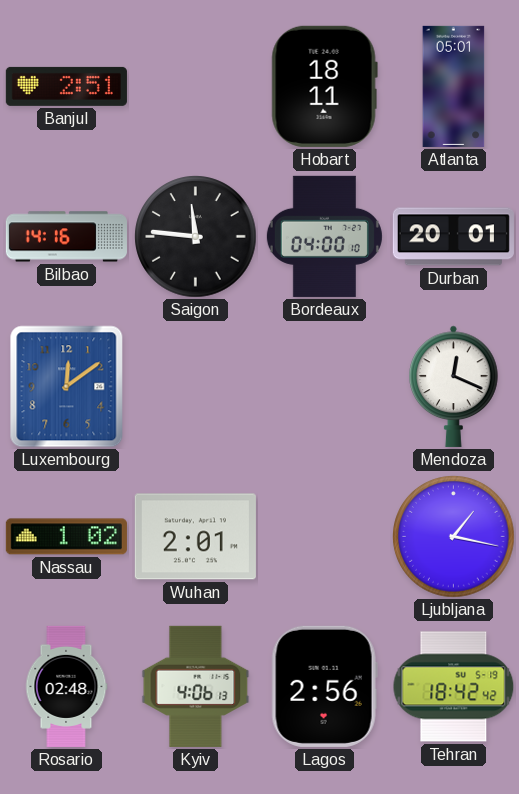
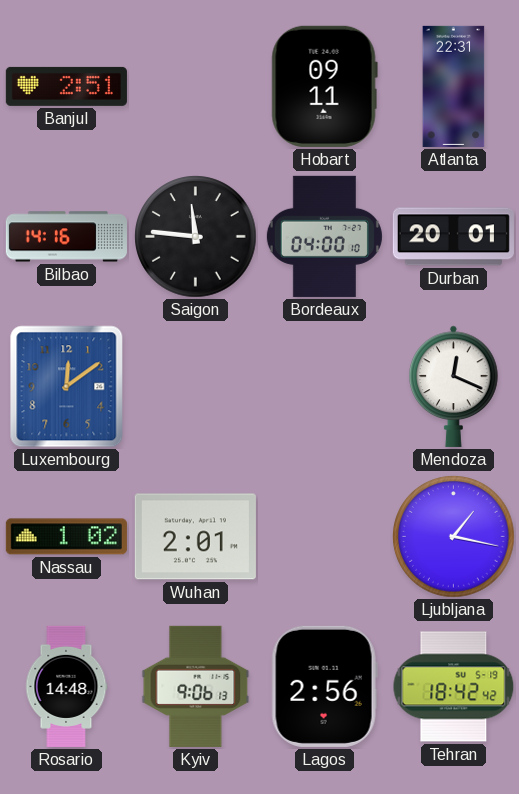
Hobart: 18:11 -> 09:11
Atlanta: 05:01 -> 22:31
Rosario: 02:48 -> 14:48
Kyiv: 4:06 -> 9:06
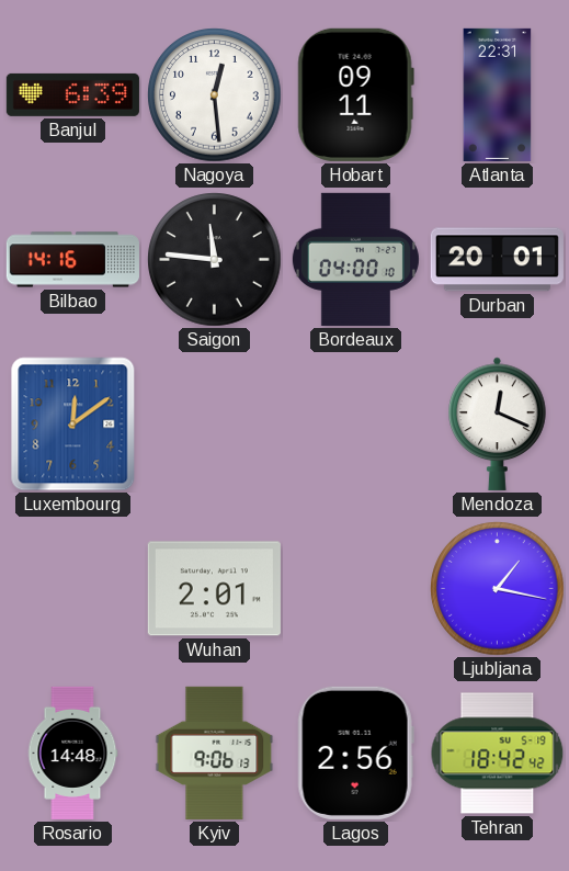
Banjul: 2:51 -> 6:39
Nagoya: none -> 12:29
Nassau: 1:02 -> none
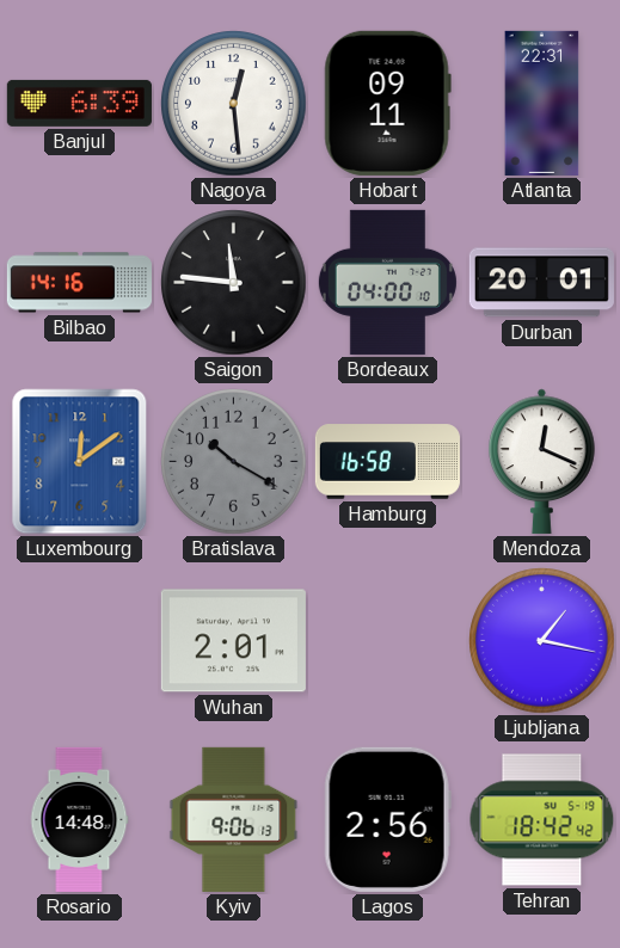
Bratislava: none -> 10:20
Hamburg: none -> 16:58
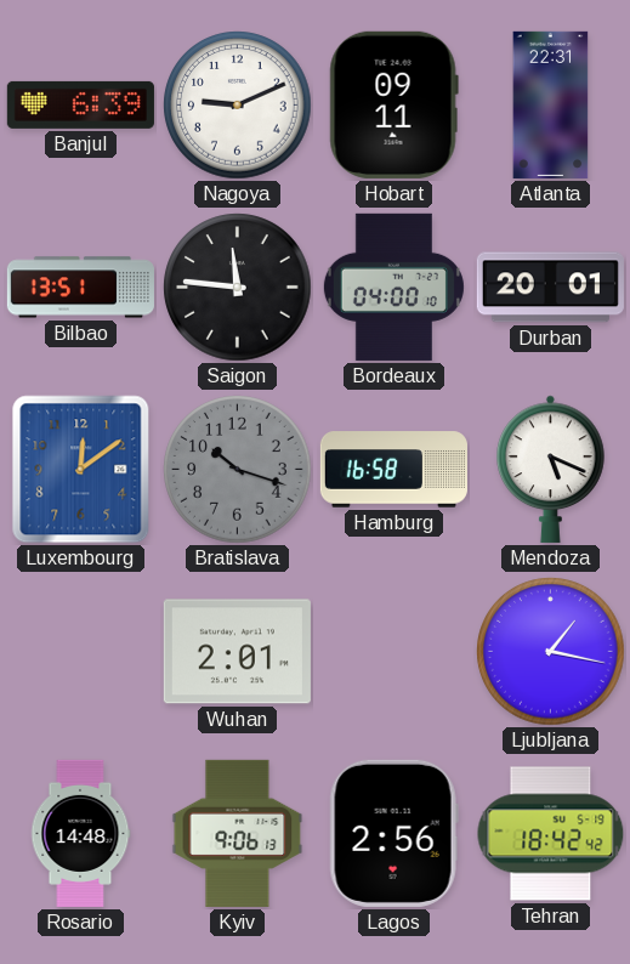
Nagoya: 12:29 -> 9:11
Bilbao: 14:16 -> 13:51
Bratislava: 10:20 -> 10:18
Mendoza: 12:19 -> 5:19
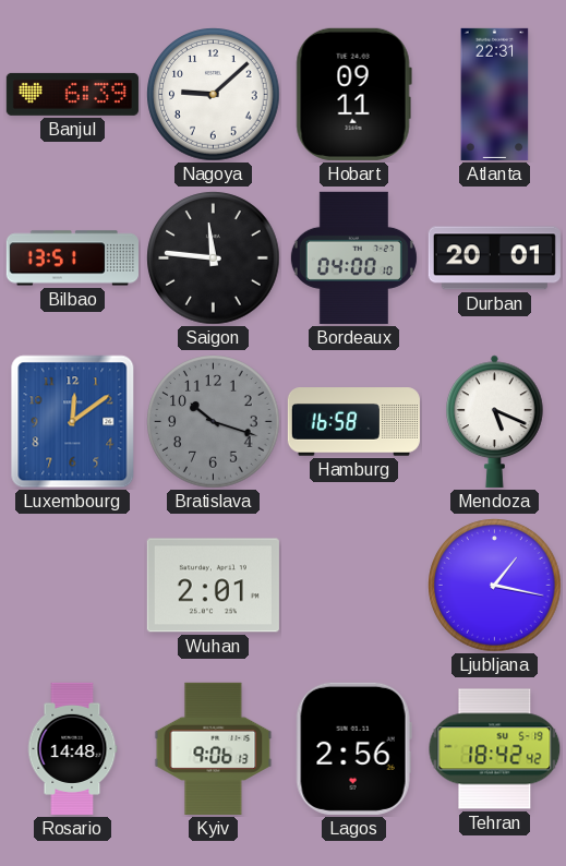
Nagoya: 9:11 -> 9:08
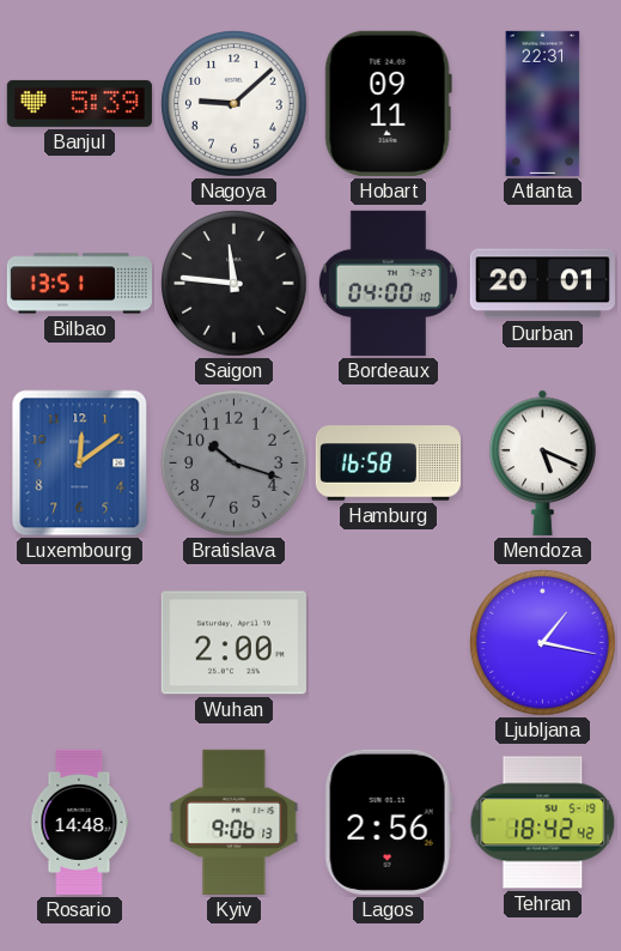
Banjul: 6:39 -> 5:39
Wuhan: 2:01 -> 2:00
